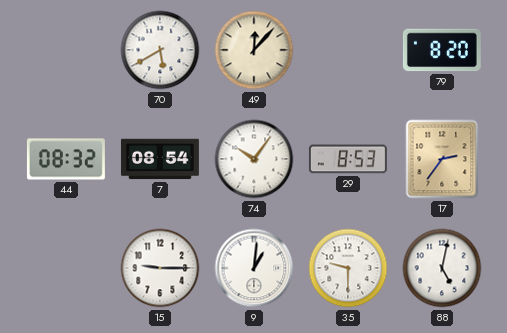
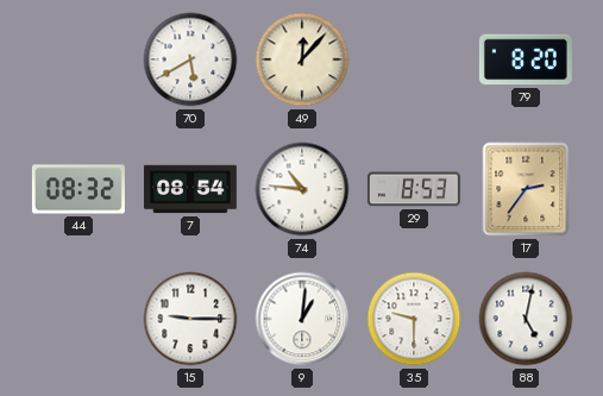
74: 10:06 -> 10:46
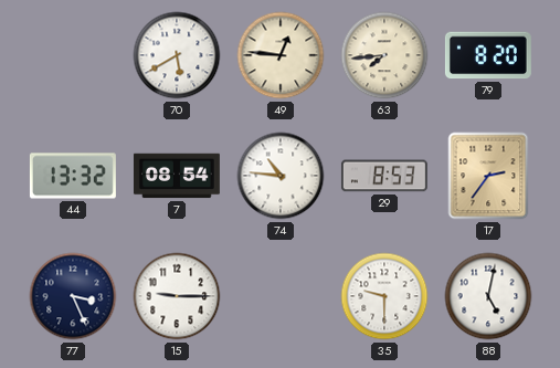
49: 12:07 -> 12:46
63: none -> 7:44
44: 08:32 -> 13:32
77: none -> 3:26
9: 1:01 -> none
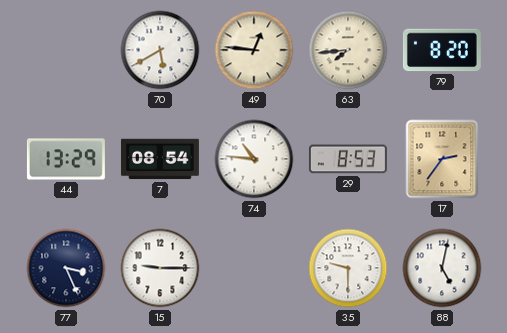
44: 13:32 -> 13:29
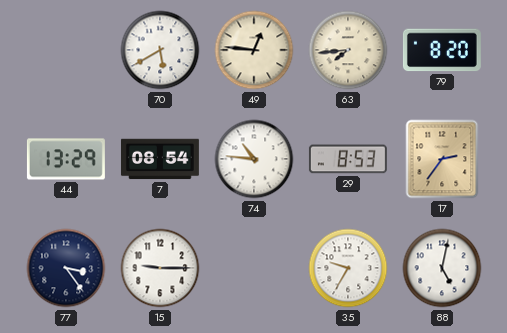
77: 3:26 -> 3:24
35: 9:30 -> 9:35
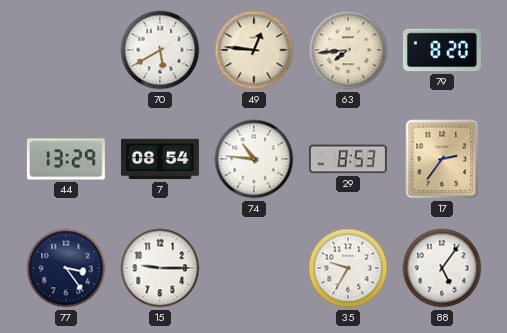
88: 5:02 -> 5:06
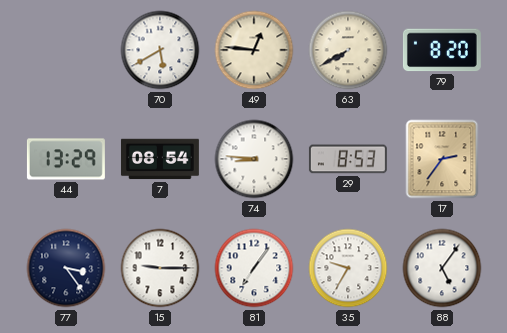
63: 7:44 -> 7:40
74: 10:46 -> 8:46
81: none -> 7:06
